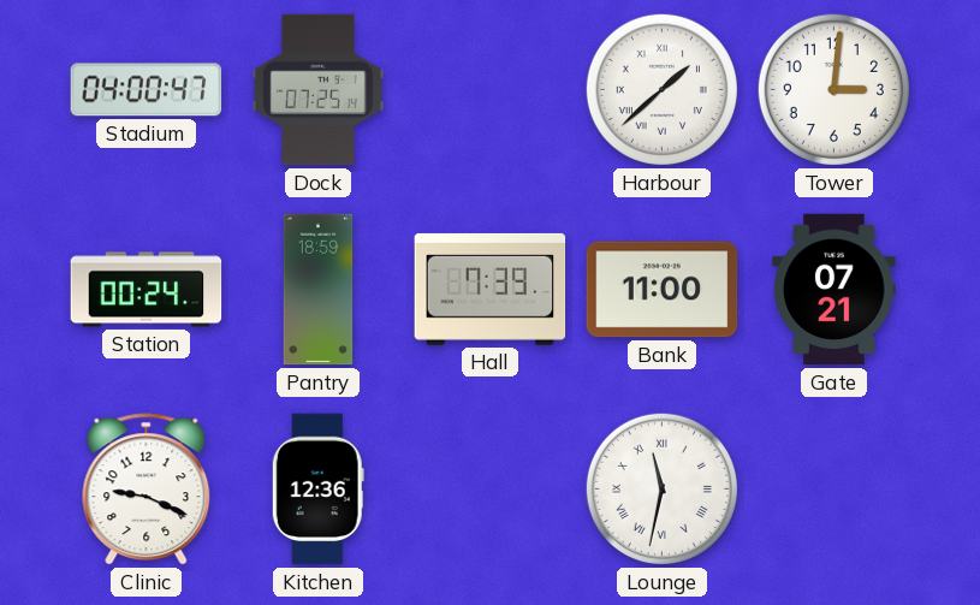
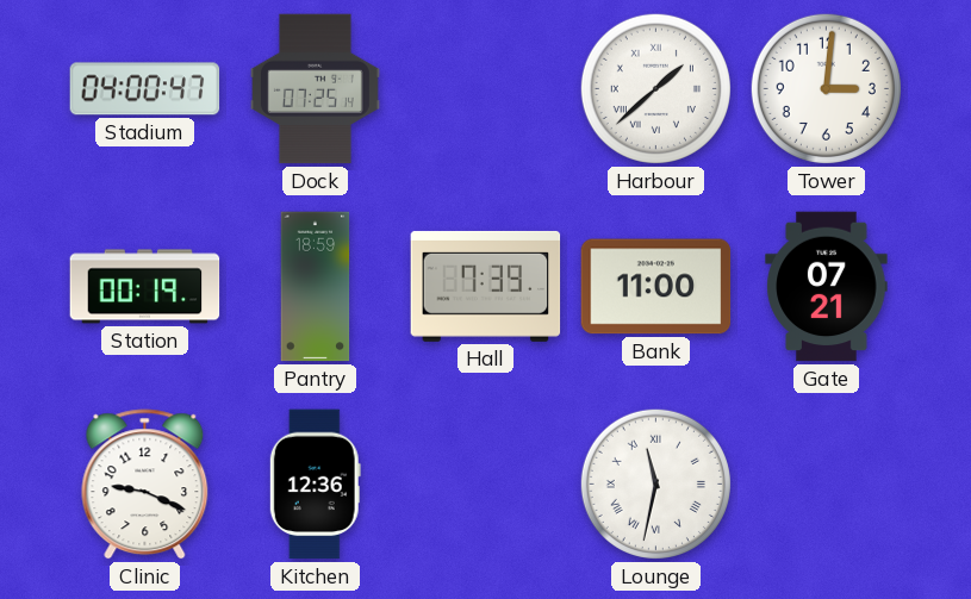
Station: 00:24 -> 00:19
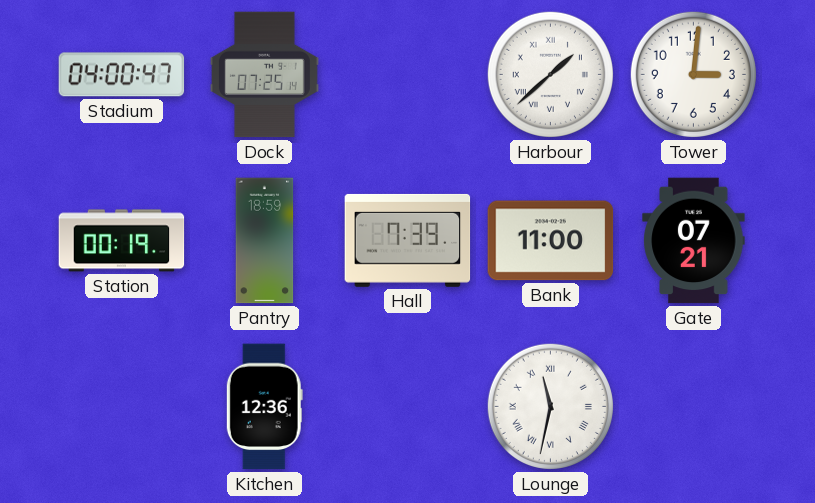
Clinic: 9:19 -> none
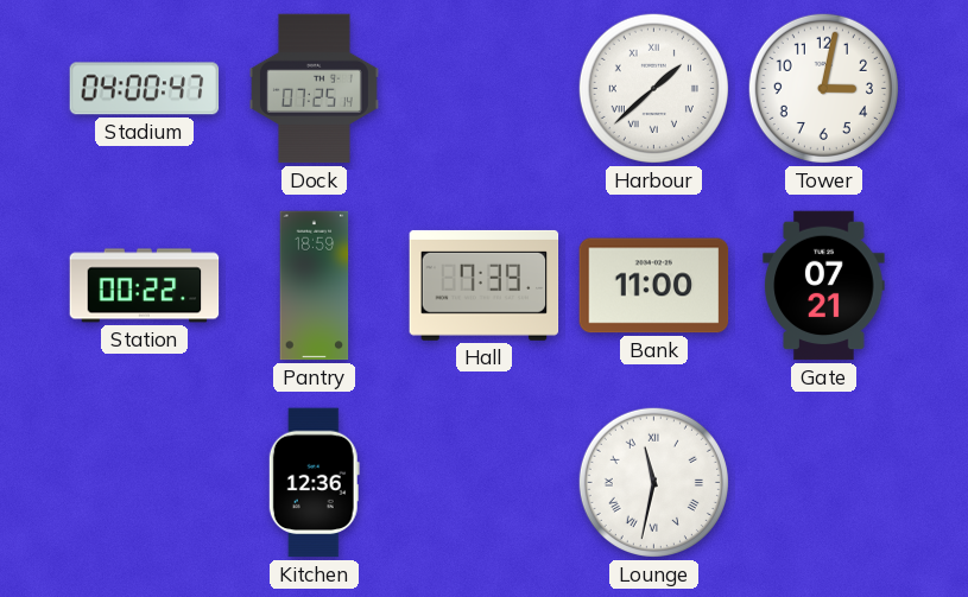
Tower: 3:01 -> 3:02
Station: 00:19 -> 00:22
